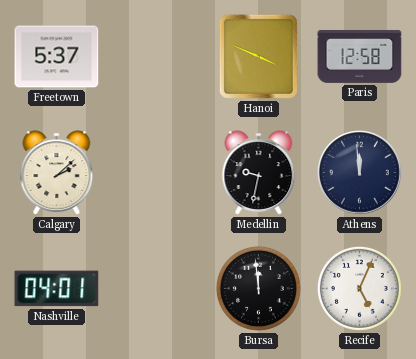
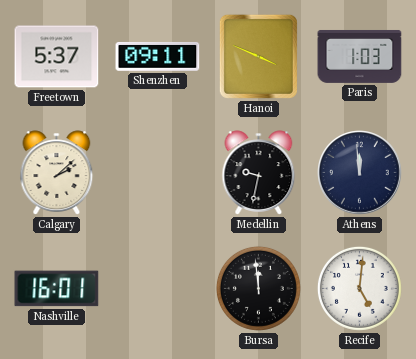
Shenzhen: none -> 09:11
Paris: 12:58 -> 1:03
Nashville: 04:01 -> 16:01
Recife: 5:04 -> 5:01
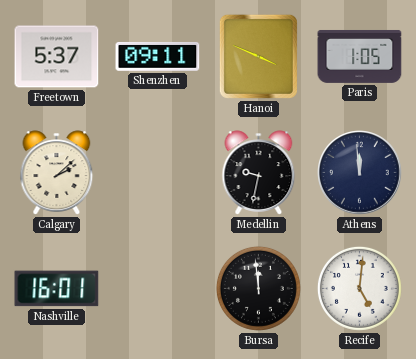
Paris: 1:03 -> 1:05
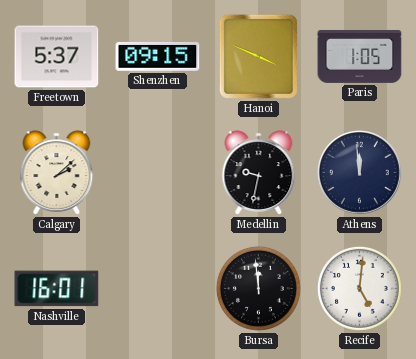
Shenzhen: 09:11 -> 09:15
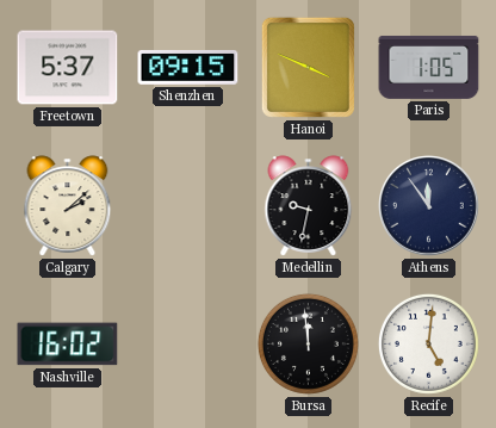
Athens: 11:59 -> 11:54
Nashville: 16:01 -> 16:02
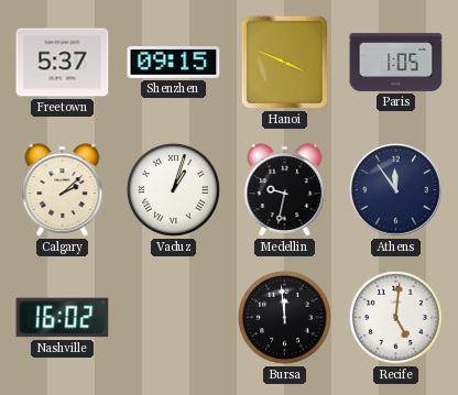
Vaduz: none -> 1:03
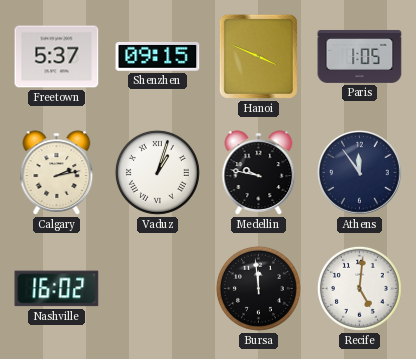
Calgary: 2:08 -> 2:13
Medellin: 9:32 -> 9:47
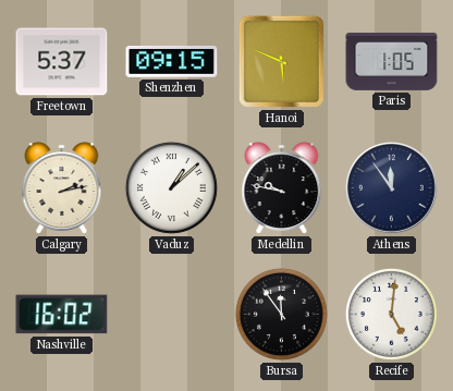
Hanoi: 3:49 -> 5:49
Vaduz: 1:03 -> 1:08
Bursa: 11:59 -> 11:54
